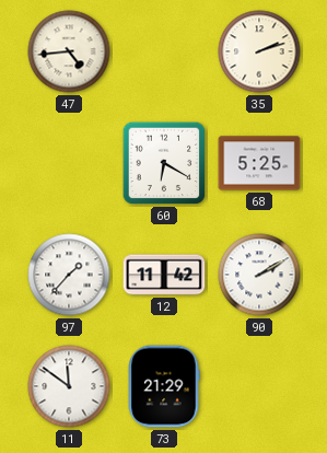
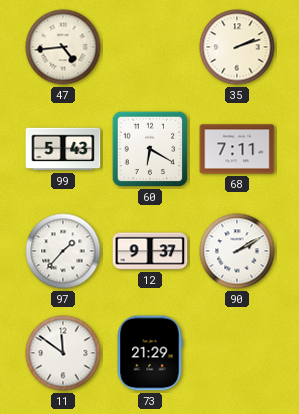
99: none -> 5:43
68: 5:25 -> 7:11
12: 11:42 -> 9:37
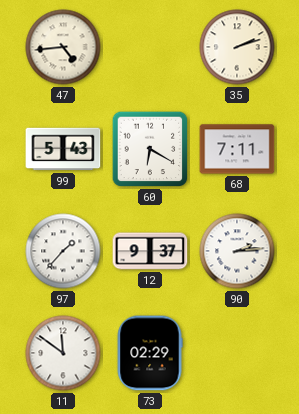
90: 2:10 -> 2:14
73: 21:29 -> 02:29
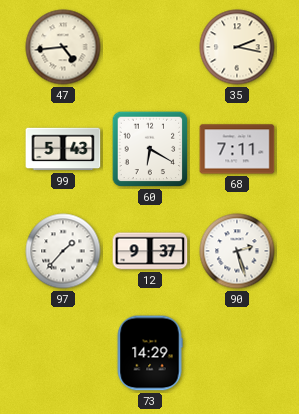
35: 2:12 -> 2:17
90: 2:14 -> 2:27
11: 11:51 -> none
73: 02:29 -> 14:29
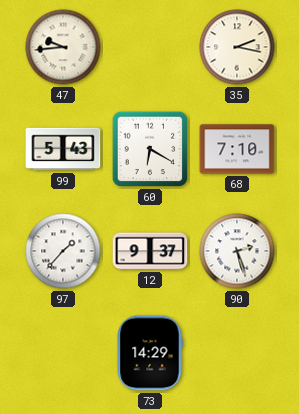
47: 4:44 -> 9:44
68: 7:11 -> 7:10
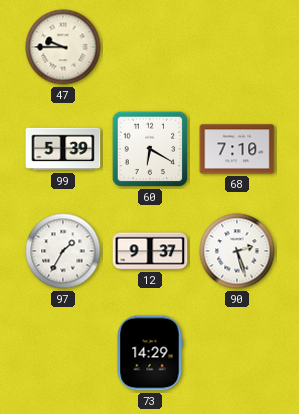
47: 9:44 -> 9:45
35: 2:17 -> none
99: 5:43 -> 5:39
97: 1:37 -> 1:35
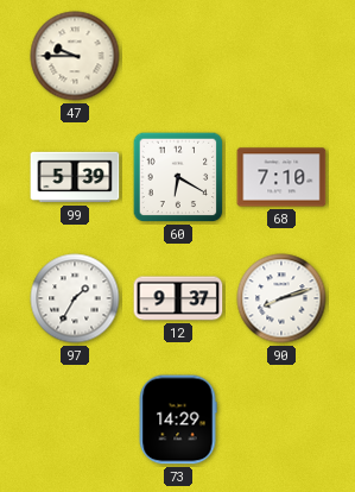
90: 2:27 -> 8:12
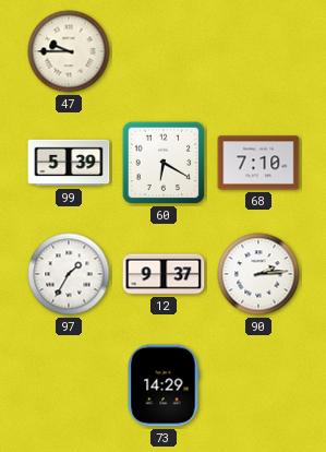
90: 8:12 -> 2:14
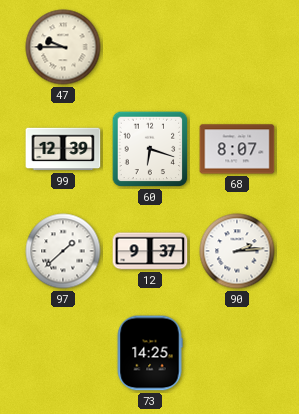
99: 5:39 -> 12:39
60: 6:20 -> 6:18
68: 7:10 -> 8:07
97: 1:35 -> 1:38
73: 14:29 -> 14:25
